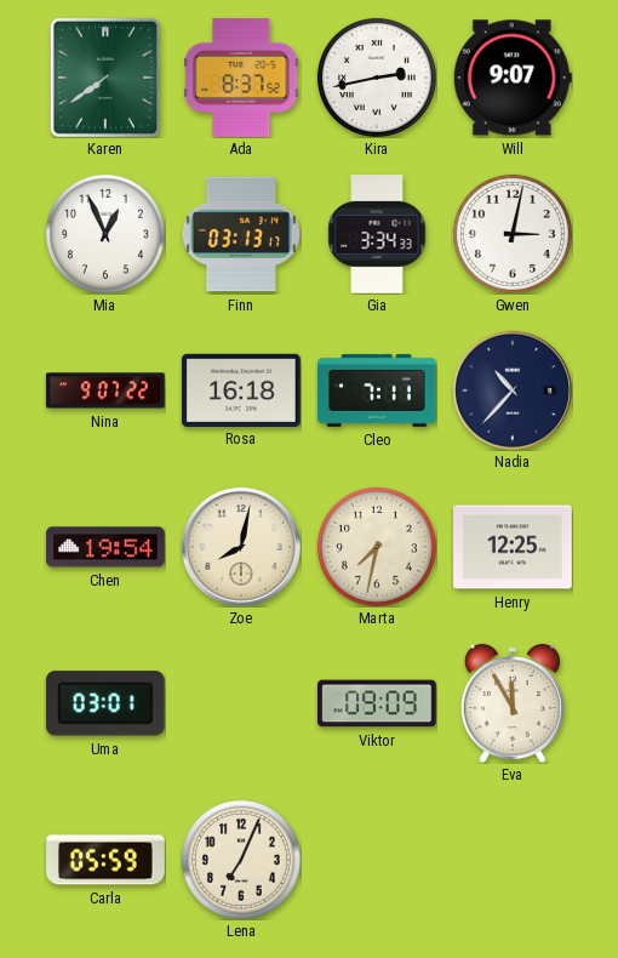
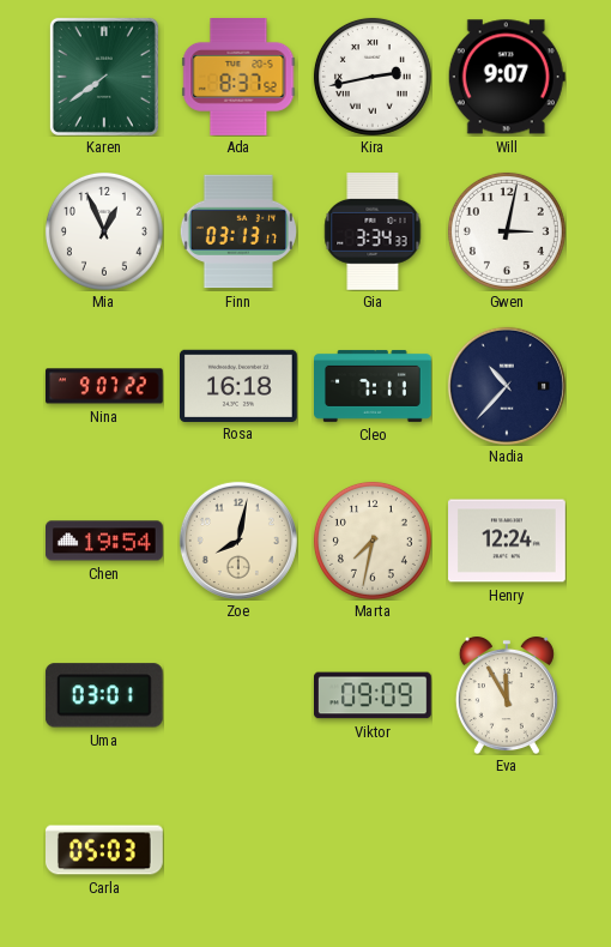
Henry: 12:25 -> 12:24
Carla: 05:59 -> 05:03
Lena: 7:04 -> none
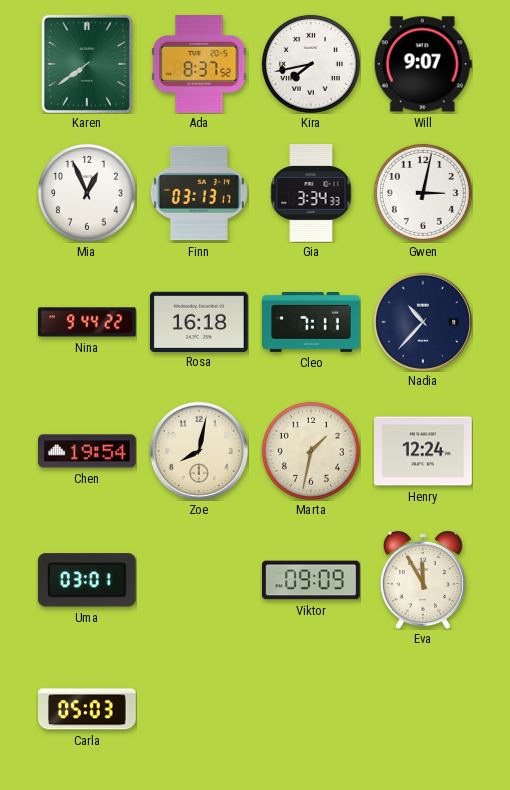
Kira: 2:43 -> 7:43
Nina: 9:07 -> 9:44
Marta: 7:32 -> 1:32
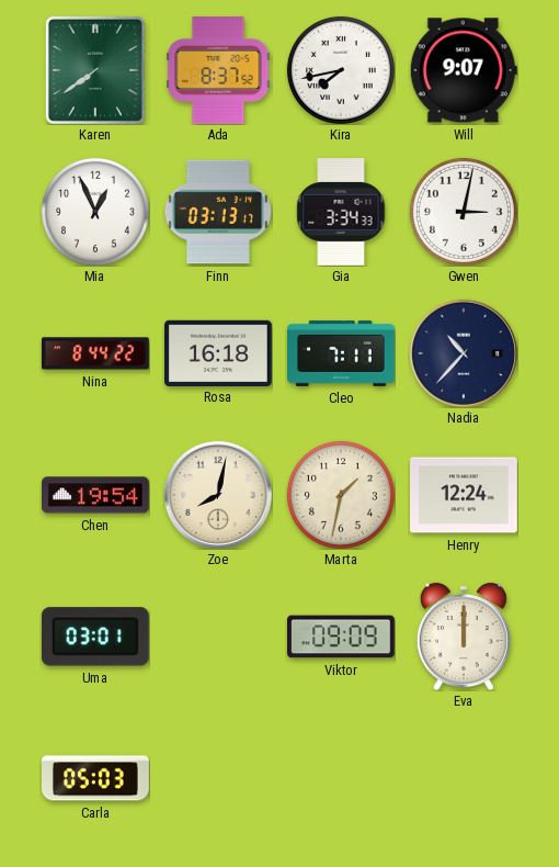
Nina: 9:44 -> 8:44
Eva: 11:55 -> 12:00
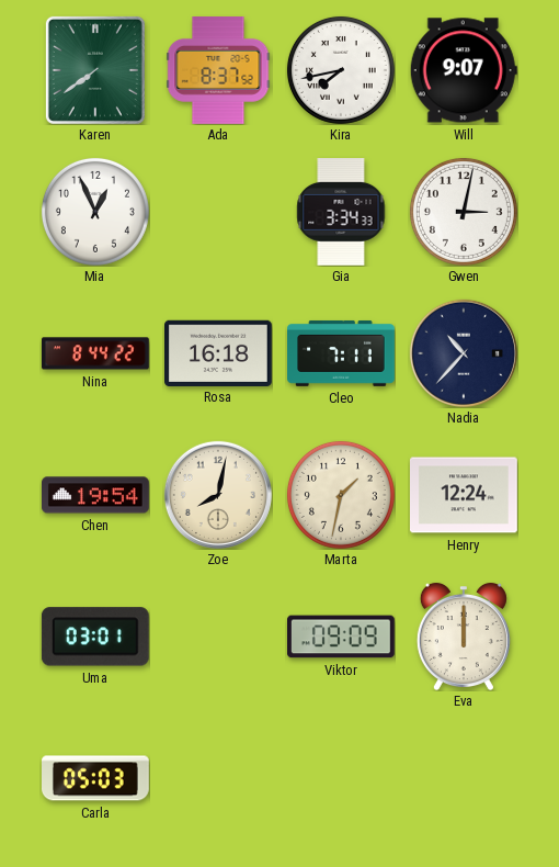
Finn: 03:13 -> none
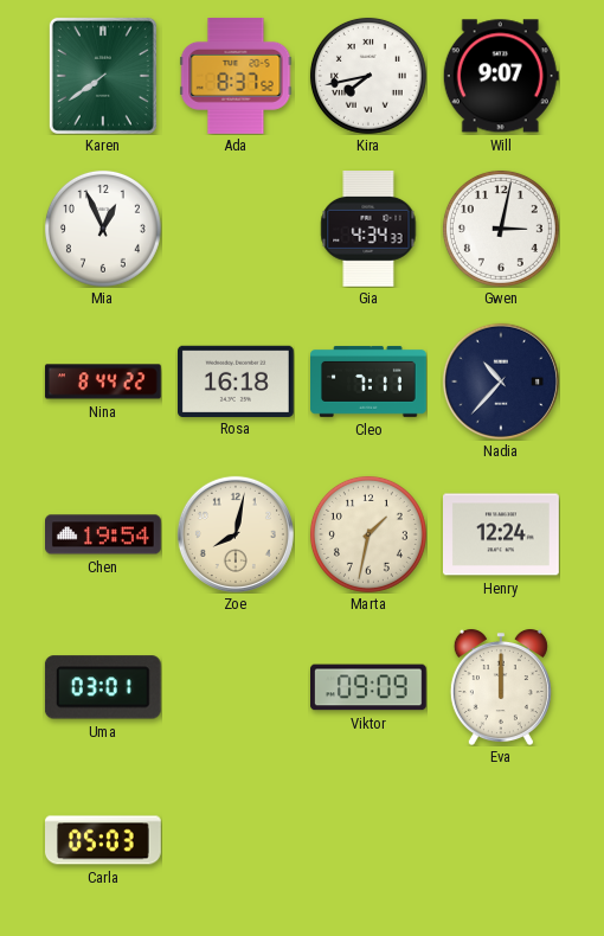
Gia: 3:34 -> 4:34
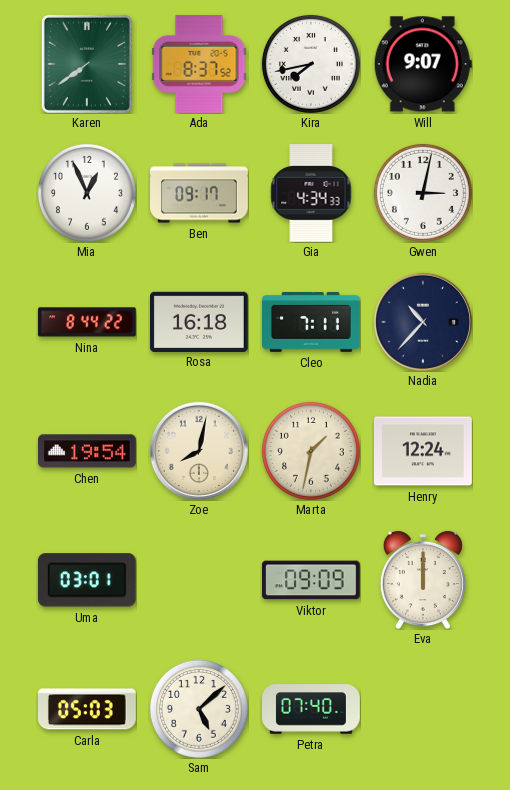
Ben: none -> 09:17
Sam: none -> 5:08
Petra: none -> 07:40
